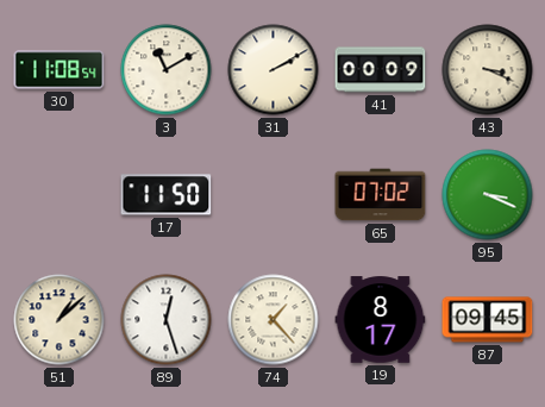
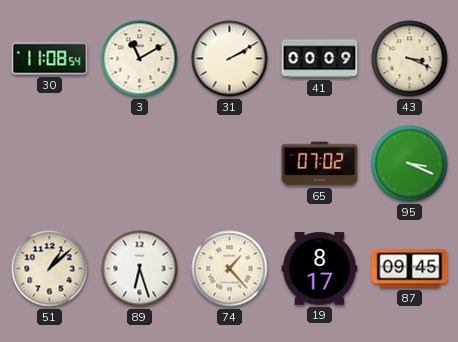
17: 11:50 -> none
89: 12:27 -> 6:27
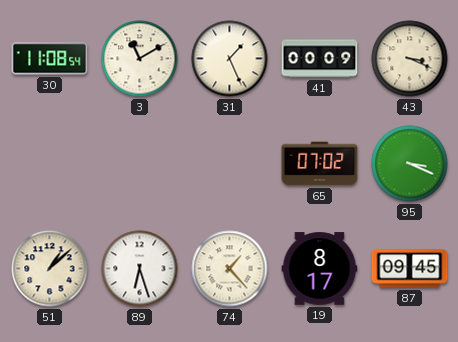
31: 2:10 -> 1:26
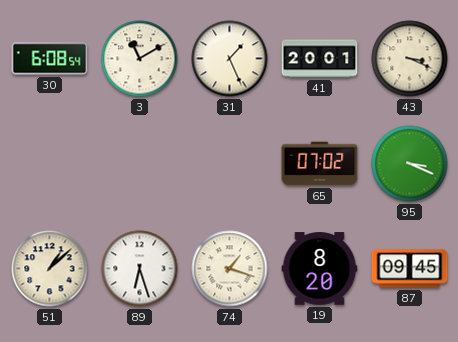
30: 11:08 -> 6:08
41: 00:09 -> 20:01
74: 1:23 -> 1:18
19: 8:17 -> 8:20
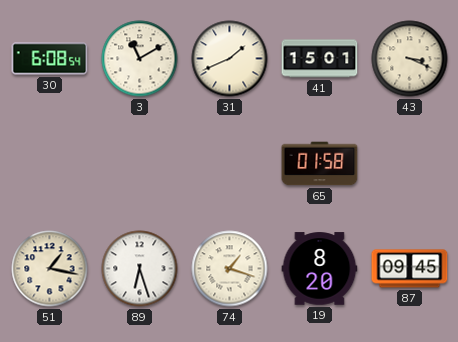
31: 1:26 -> 1:41
41: 20:01 -> 15:01
65: 07:02 -> 01:58
95: 3:19 -> none
51: 1:08 -> 1:17
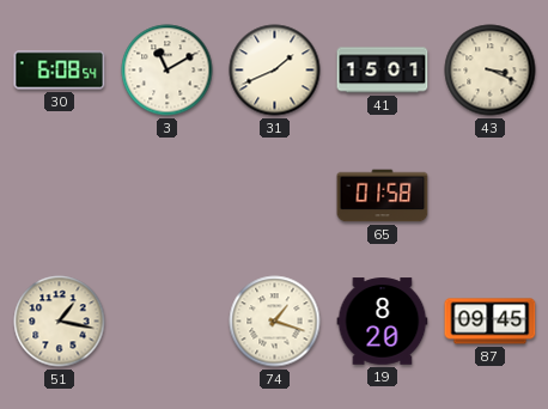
89: 6:27 -> none
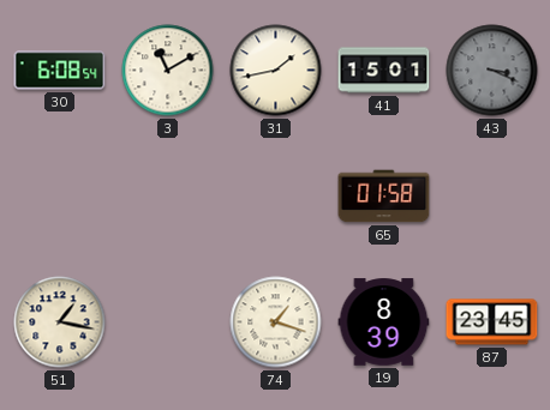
31: 1:41 -> 1:43
43 dial: cream -> grey
19: 8:20 -> 8:39
87: 09:45 -> 23:45
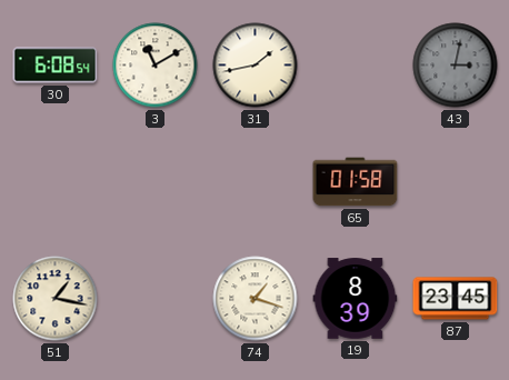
41: 15:01 -> none
43: 3:19 -> 3:02
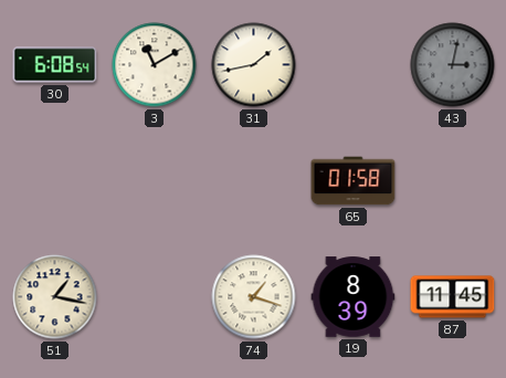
87: 23:45 -> 11:45
